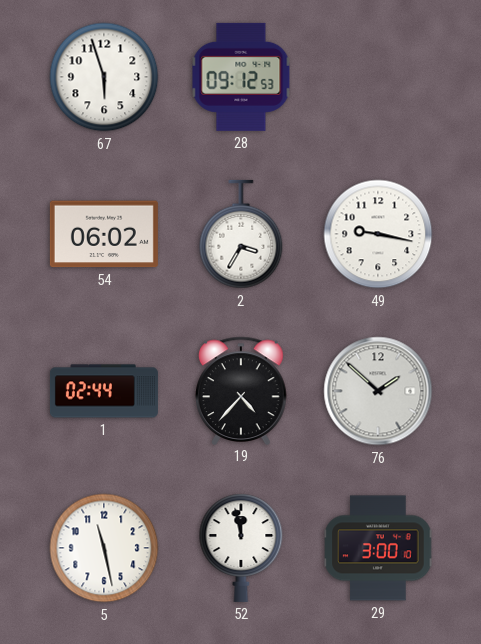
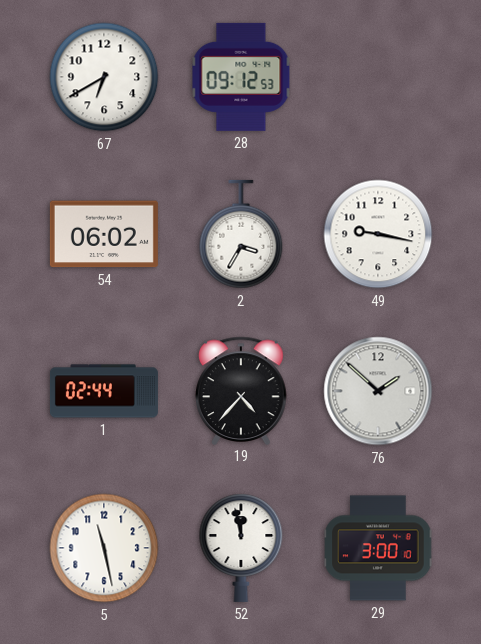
67: 5:57 -> 6:40
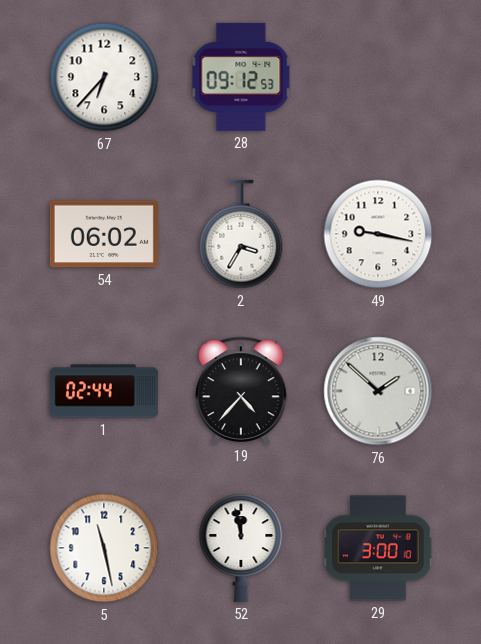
67: 6:40 -> 6:37
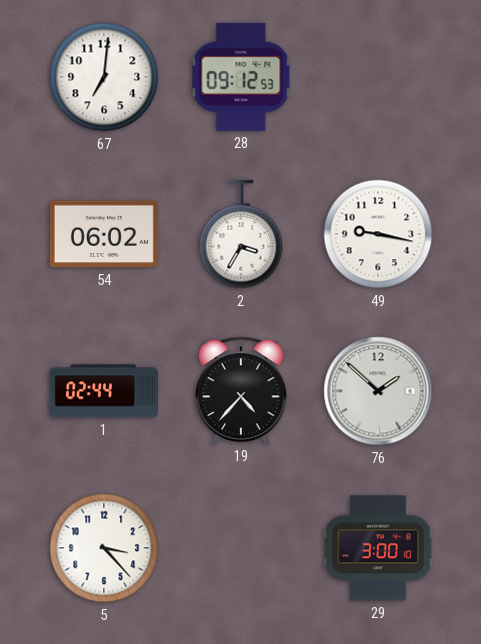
67: 6:37 -> 7:01
5: 11:28 -> 3:23
52: 11:58 -> none
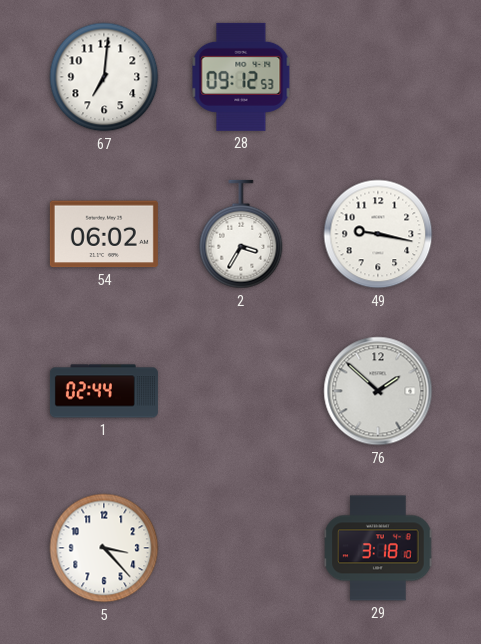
19: 4:37 -> none
29: 3:00 -> 3:18
